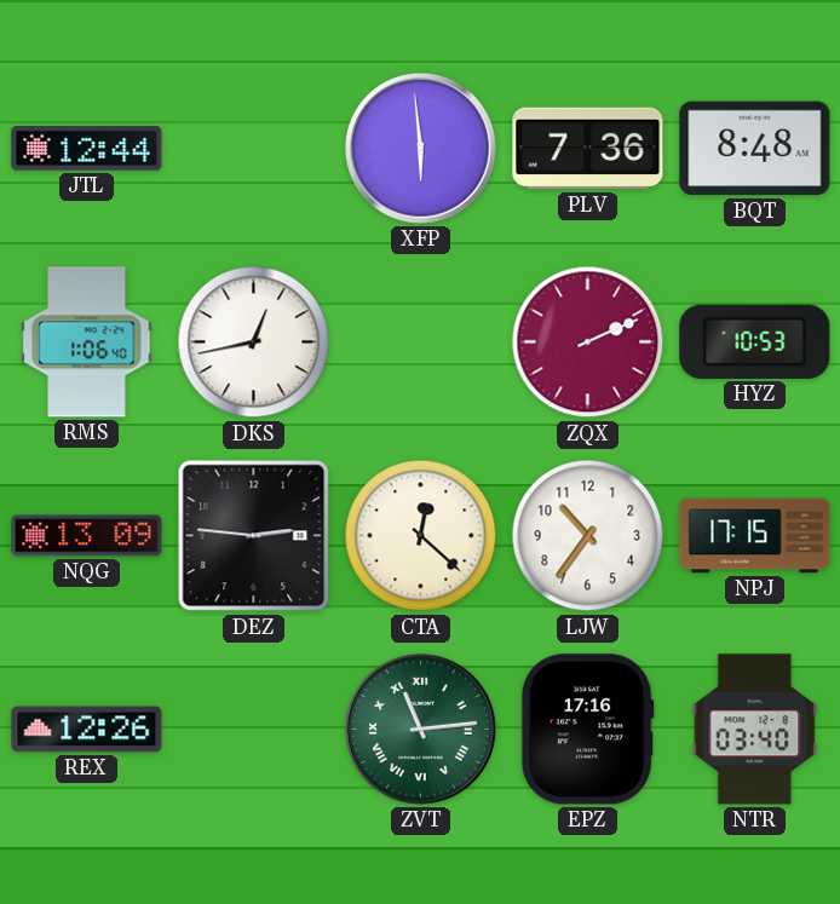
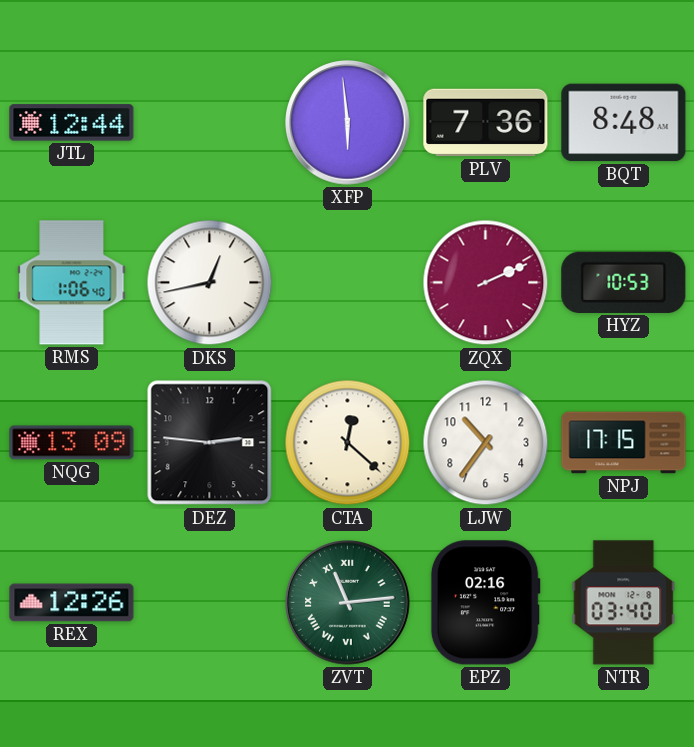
EPZ: 17:16 -> 02:16
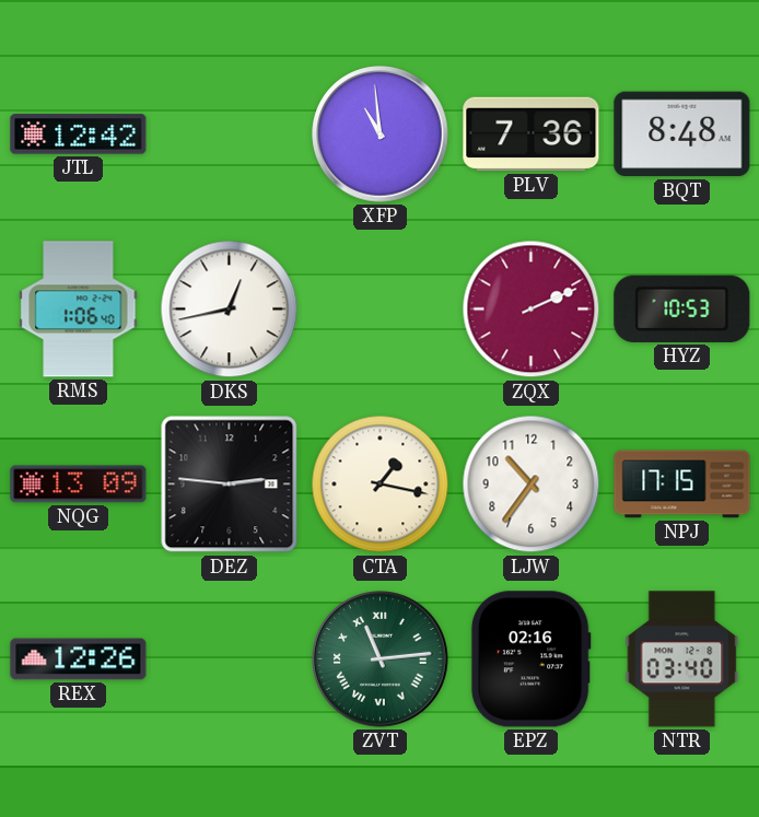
JTL: 12:44 -> 12:42
XFP: 5:59 -> 10:59
CTA: 12:22 -> 1:17
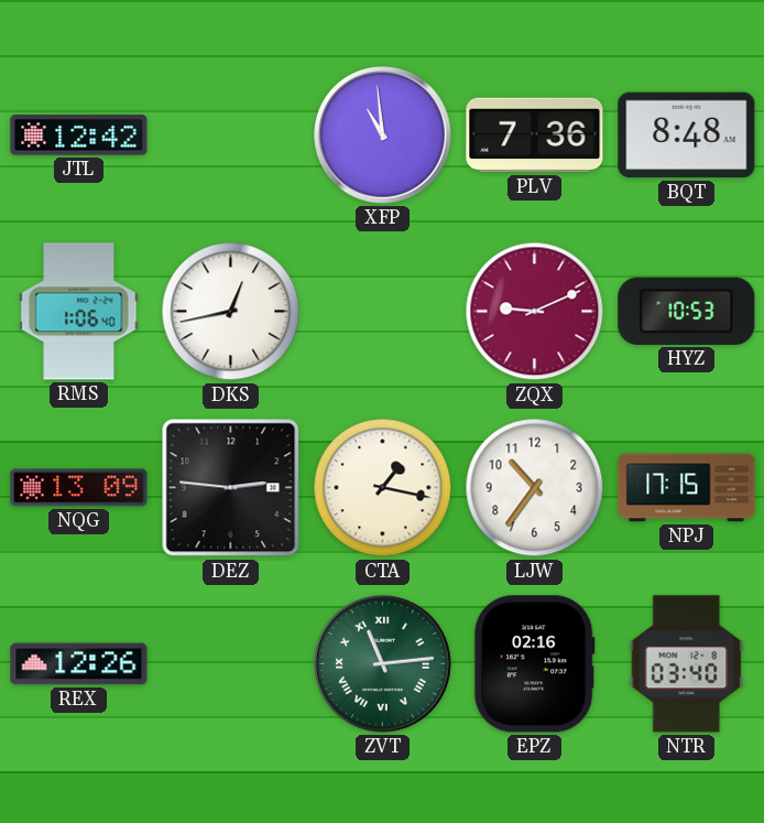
ZQX: 2:11 -> 9:11
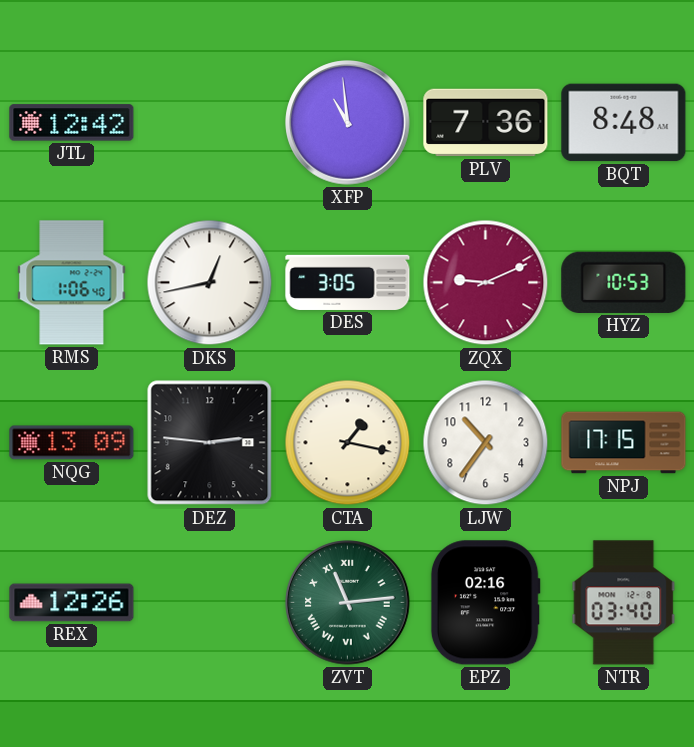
DES: none -> 3:05
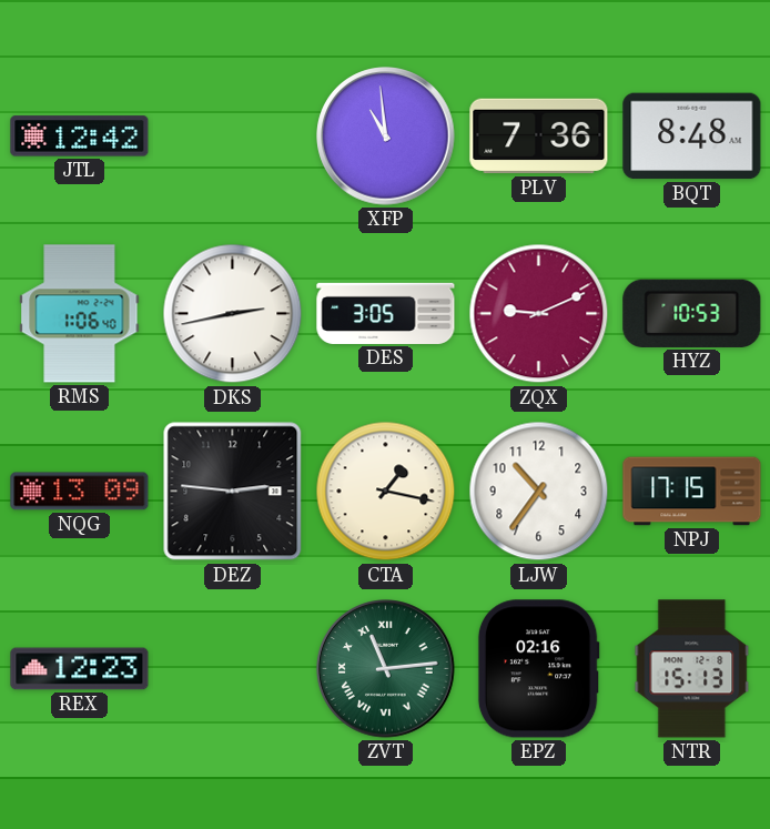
DKS: 12:43 -> 2:43
REX: 12:26 -> 12:23
NTR: 03:40 -> 15:13
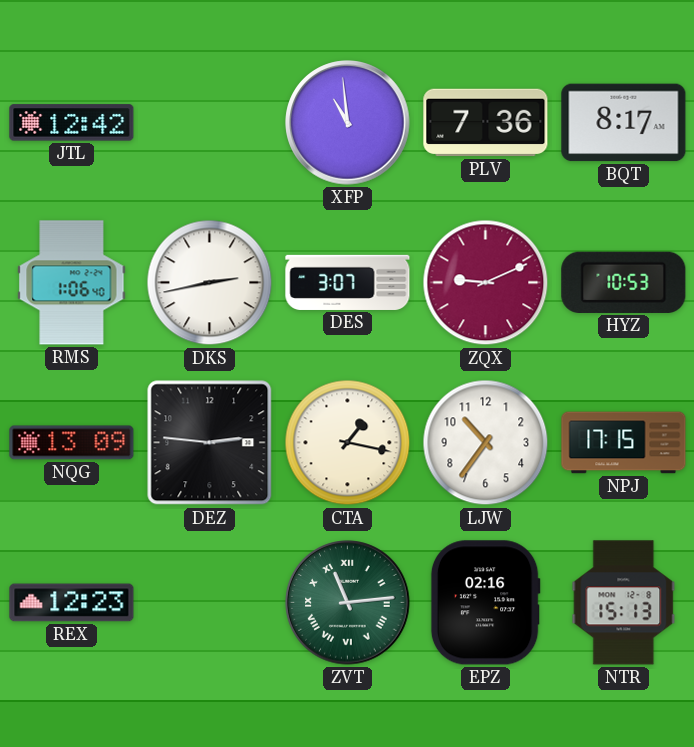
BQT: 8:48 -> 8:17
DES: 3:05 -> 3:07
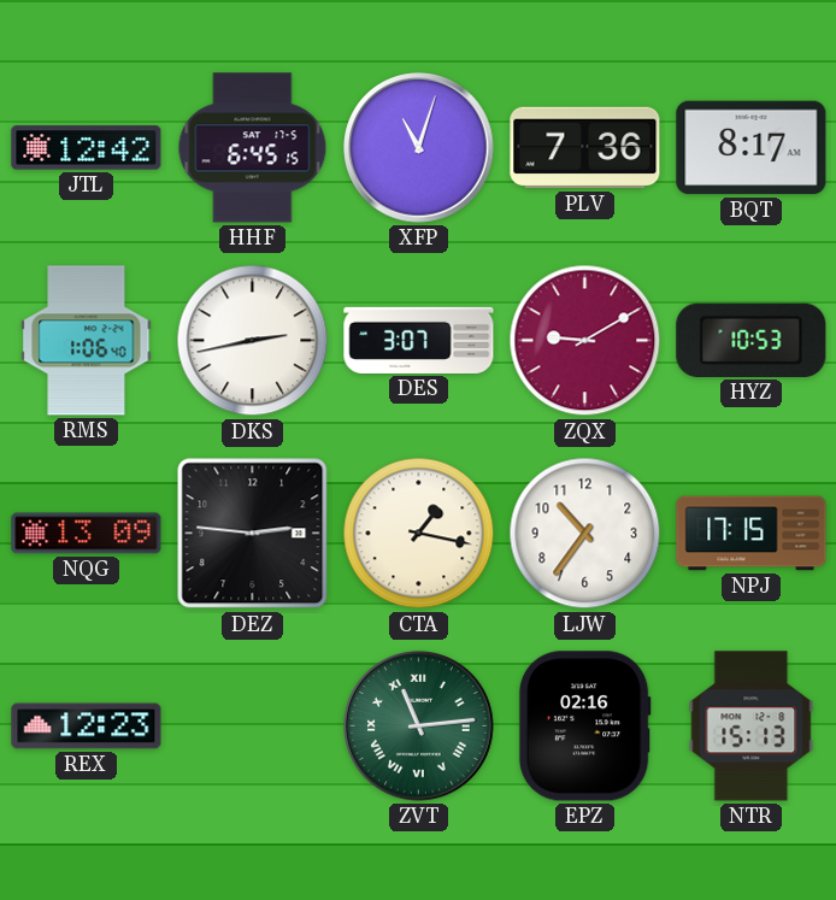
HHF: none -> 6:45
XFP: 10:59 -> 11:03
ZQX: 9:11 -> 9:10
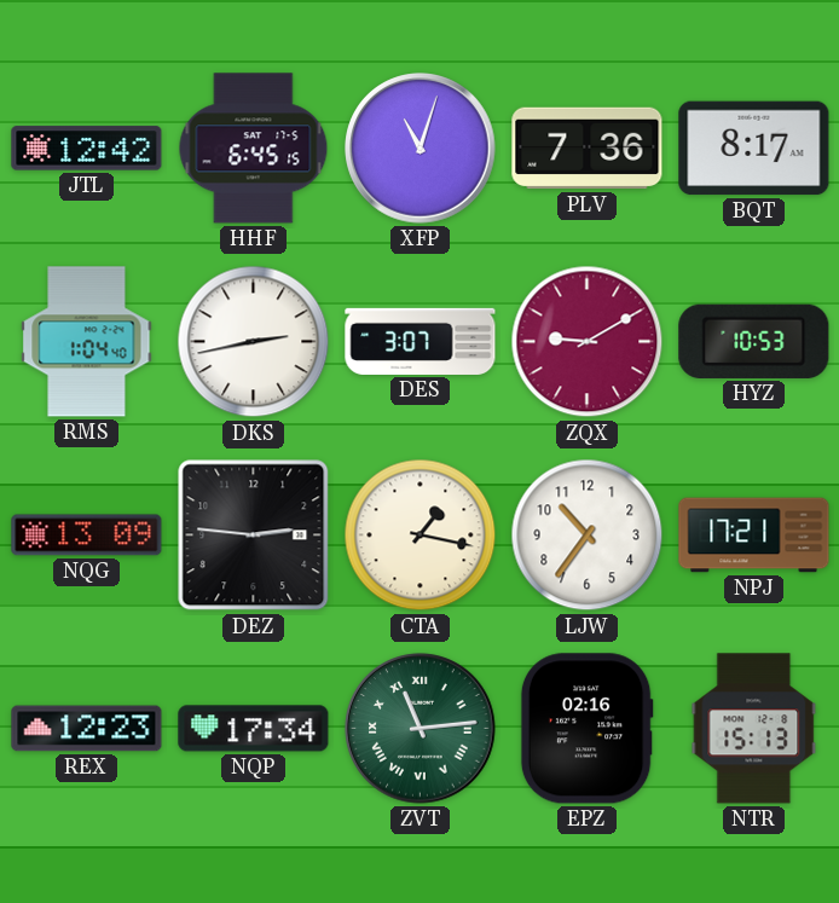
RMS: 1:06 -> 1:04
NPJ: 17:15 -> 17:21
NQP: none -> 17:34
